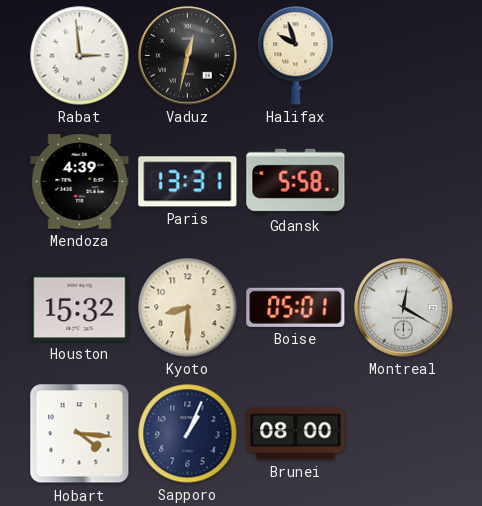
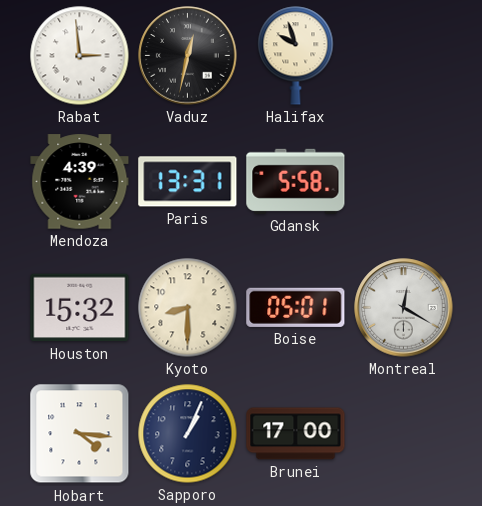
Brunei: 08:00 -> 17:00
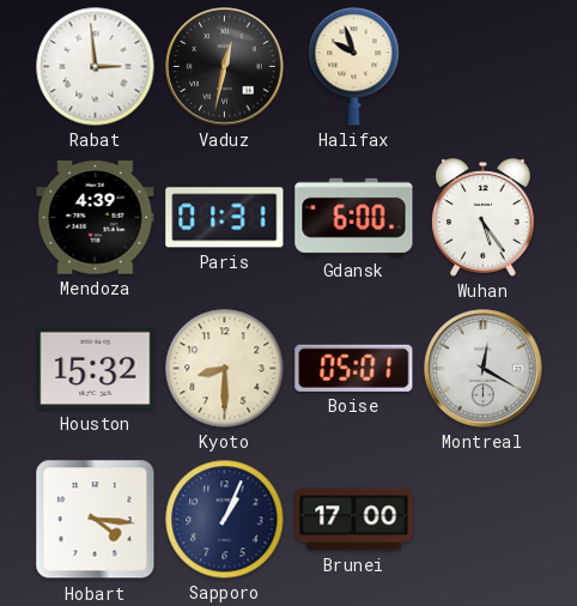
Paris: 13:31 -> 01:31
Gdansk: 5:58 -> 6:00
Wuhan: none -> 5:24
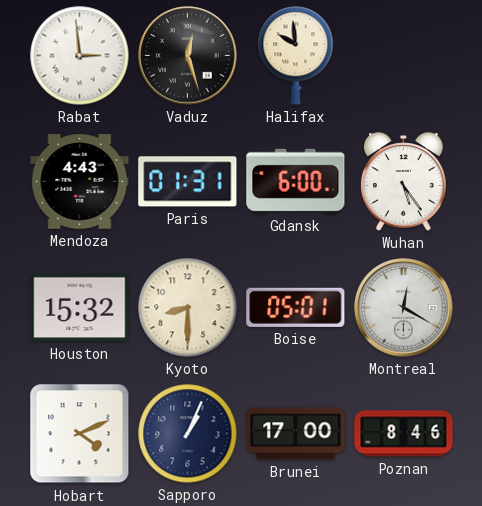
Vaduz: 12:32 -> 12:27
Halifax: 9:57 -> 9:59
Mendoza: 4:39 -> 4:43
Hobart: 4:16 -> 4:11
Poznan: none -> 8:46
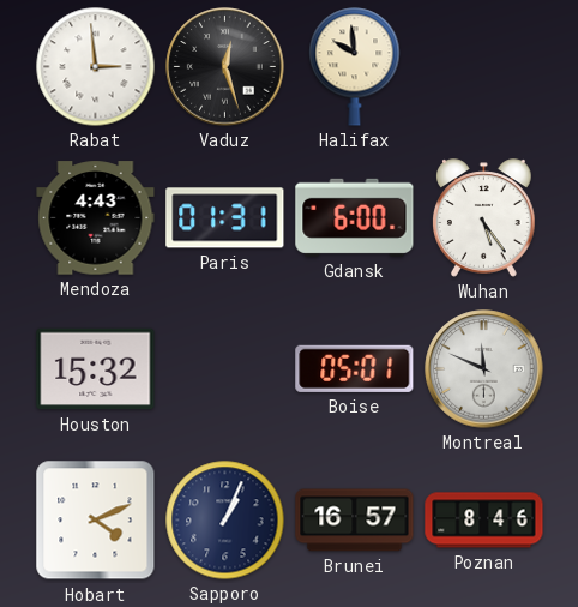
Kyoto: 8:30 -> none
Montreal: 12:20 -> 11:49
Brunei: 17:00 -> 16:57
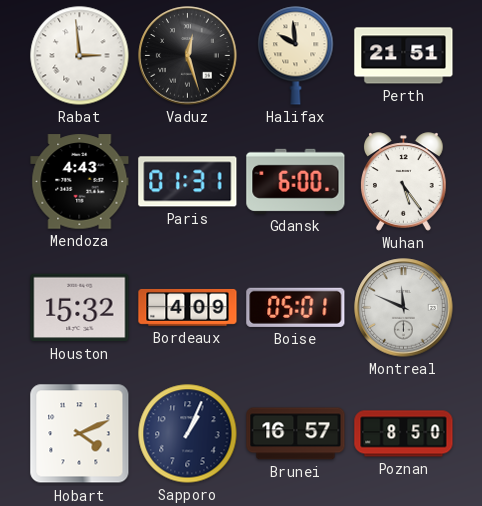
Perth: none -> 21:51
Bordeaux: none -> 4:09
Poznan: 8:46 -> 8:50
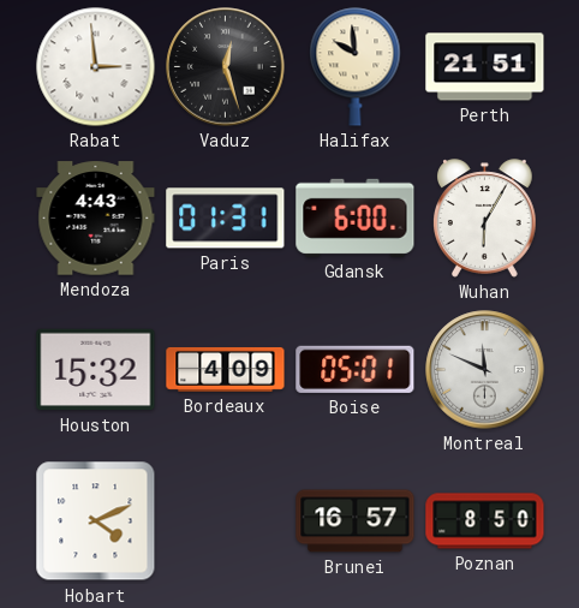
Wuhan: 5:24 -> 6:05
Sapporo: 1:04 -> none
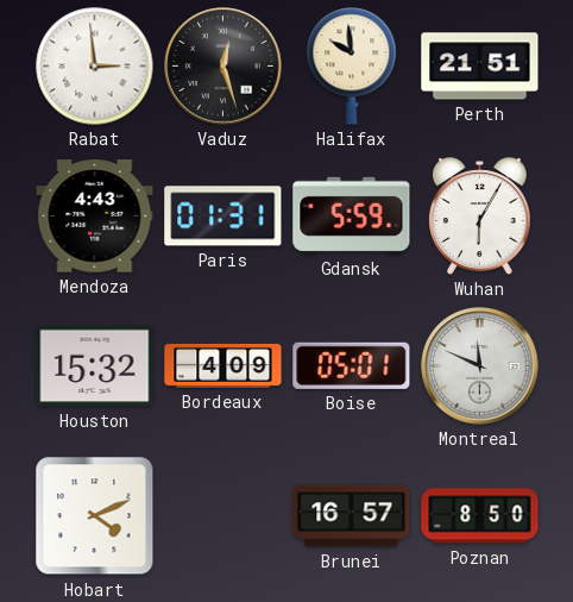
Gdansk: 6:00 -> 5:59
